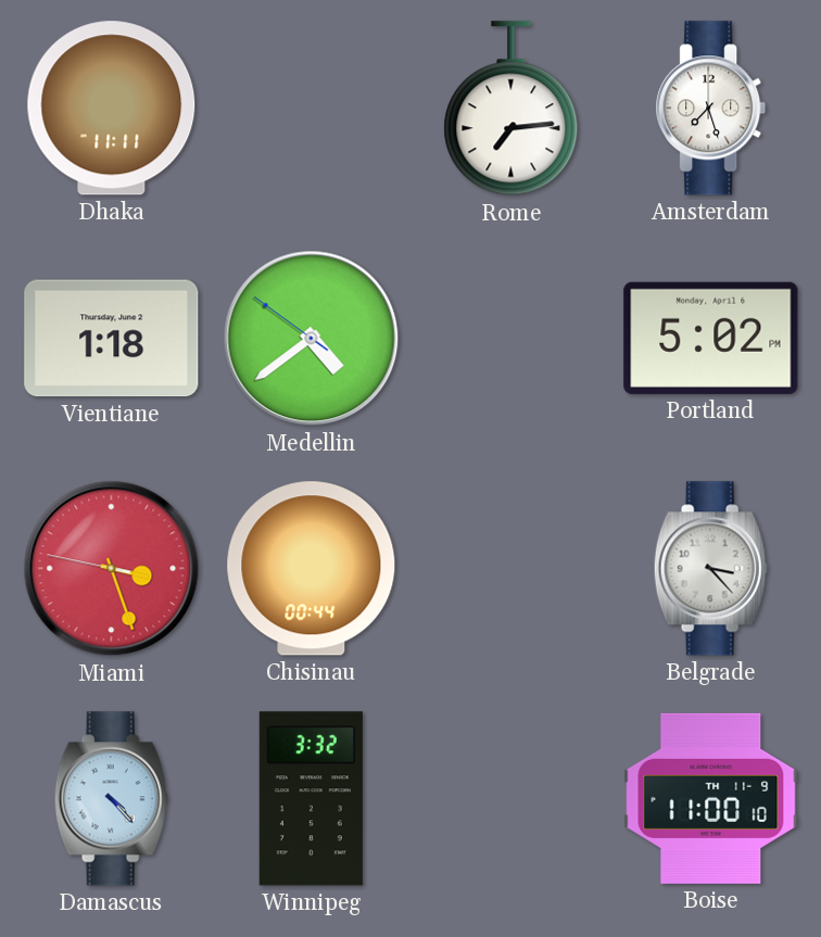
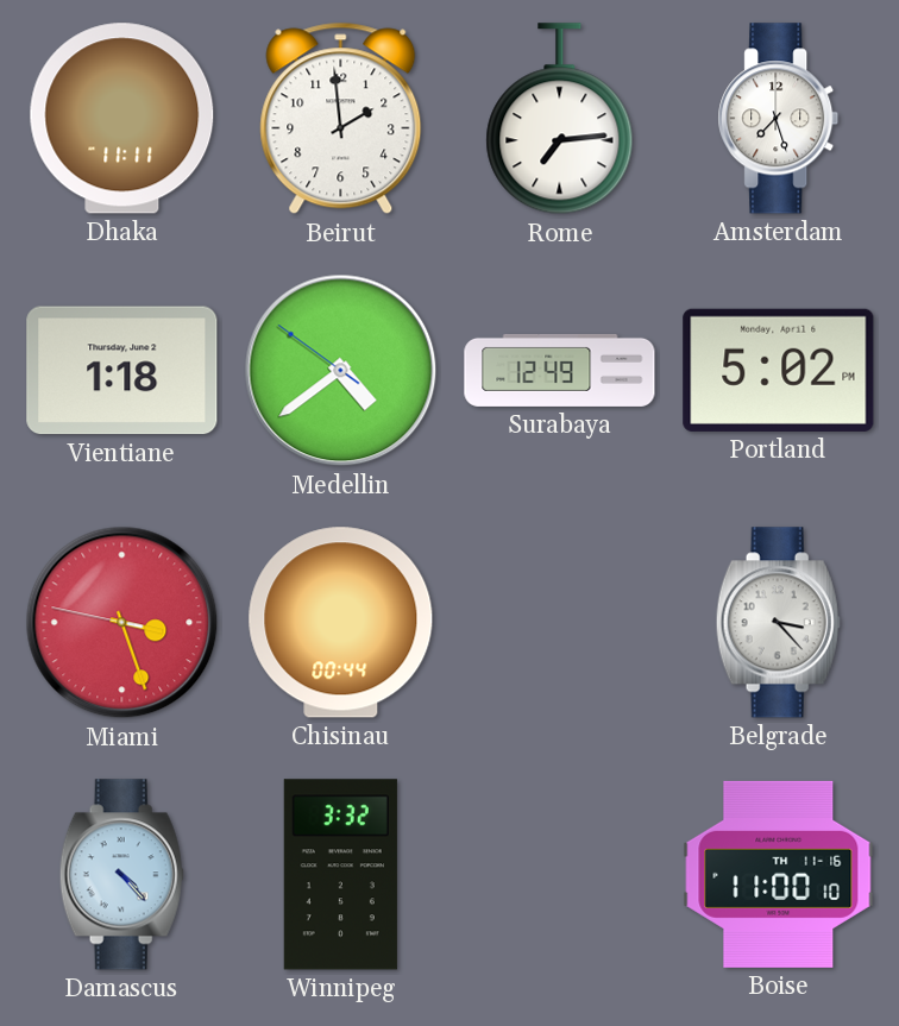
Beirut: none -> 1:59
Surabaya: none -> 12:49
Boise date: TH 11-9 -> TH 11-16
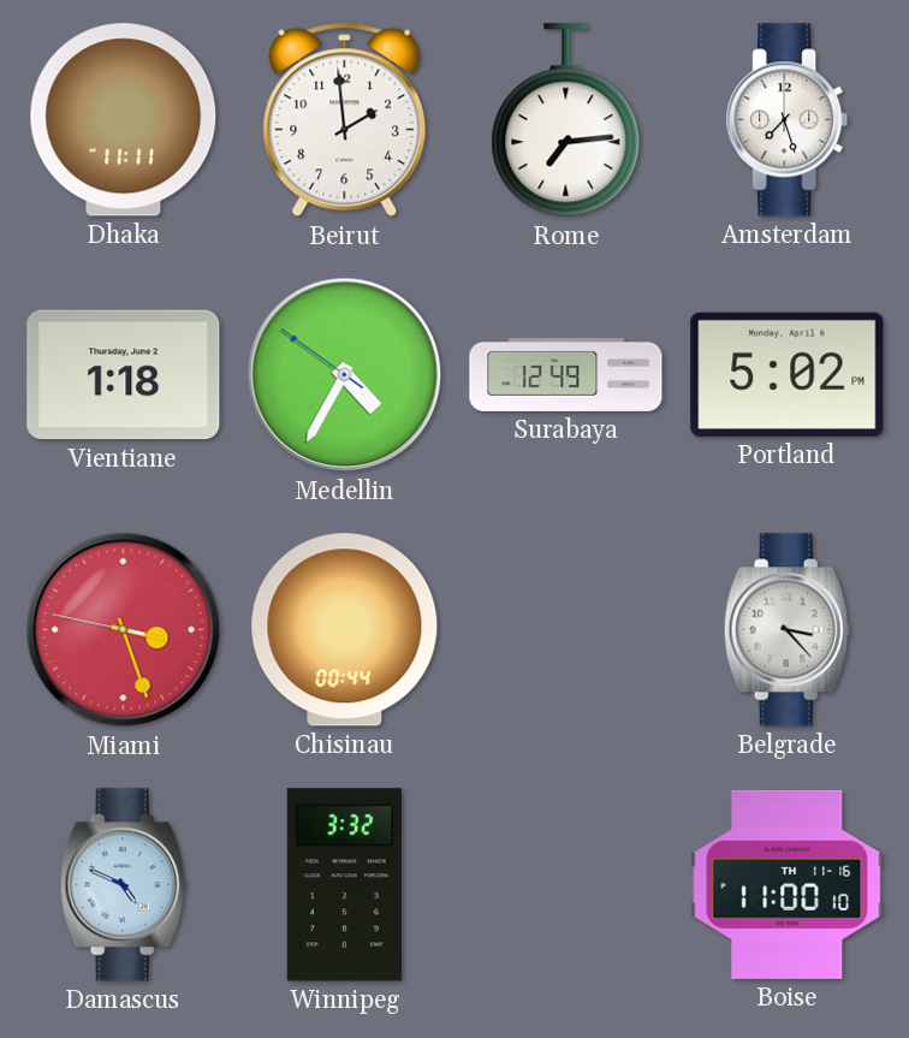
Medellin: 4:38 -> 4:34
Damascus: 4:23 -> 4:49
